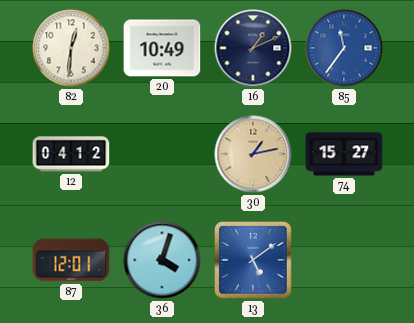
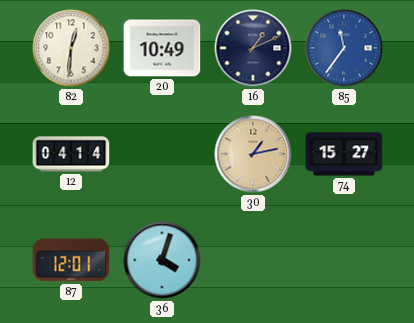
12: 04:12 -> 04:14
13: 5:09 -> none
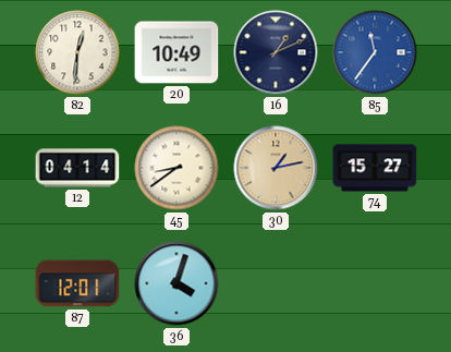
45: none -> 8:39
